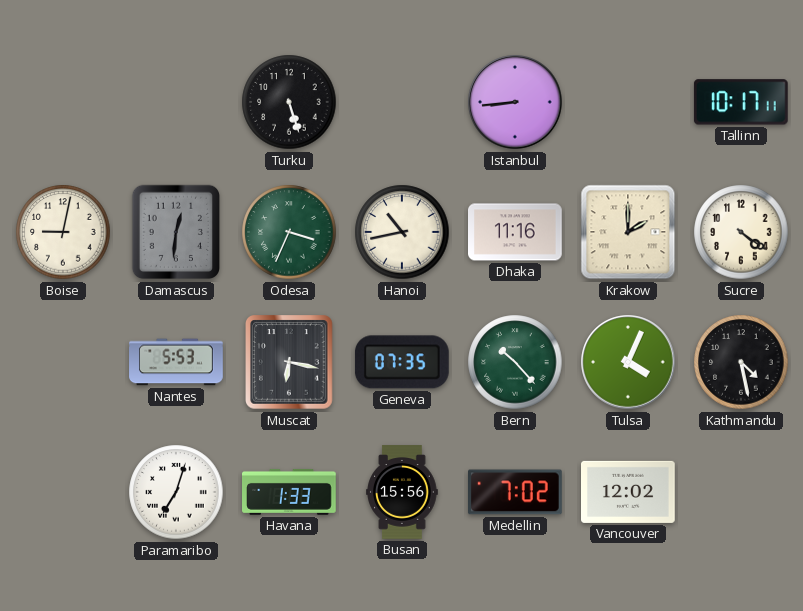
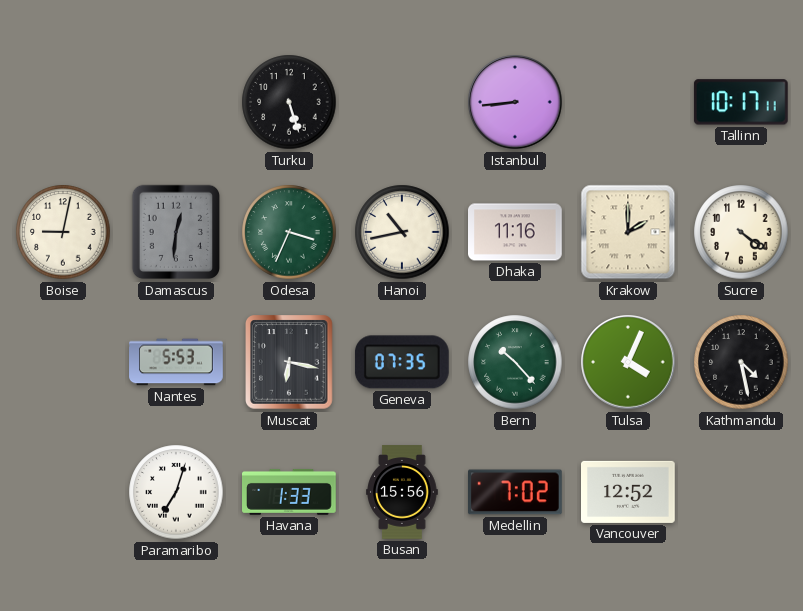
Vancouver: 12:02 -> 12:52
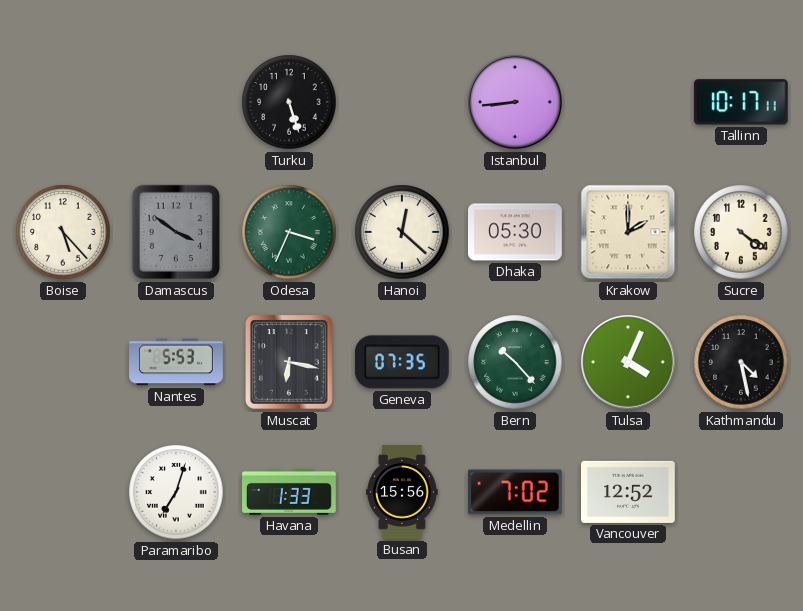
Boise: 9:02 -> 5:23
Damascus: 12:31 -> 3:51
Hanoi: 10:43 -> 12:22
Dhaka: 11:16 -> 05:30
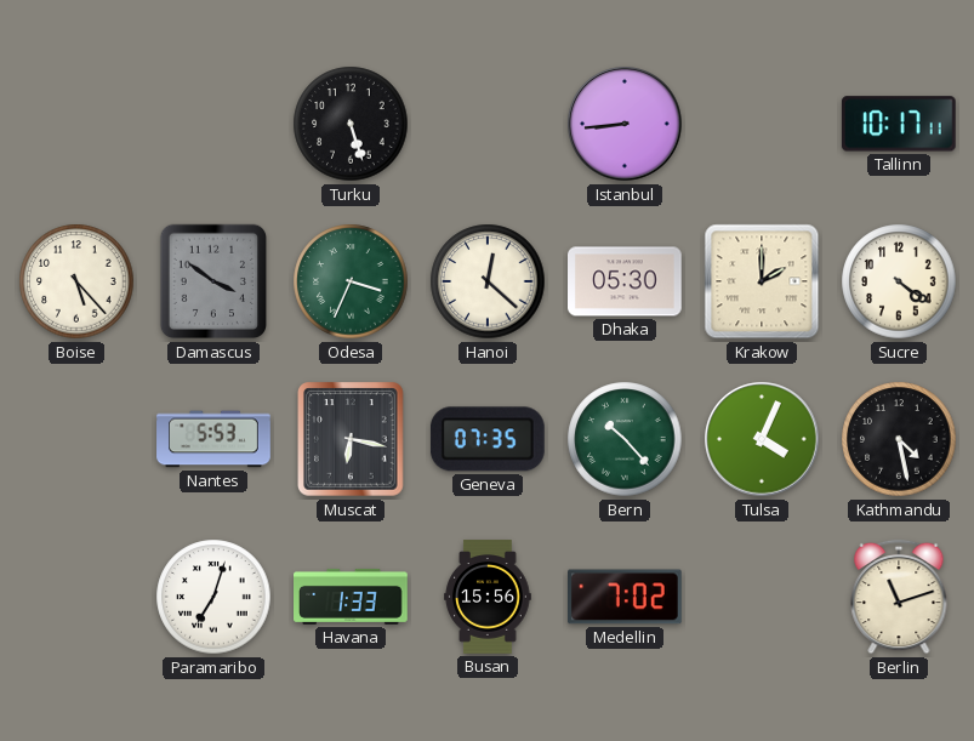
Vancouver: 12:52 -> none
Berlin: none -> 11:12
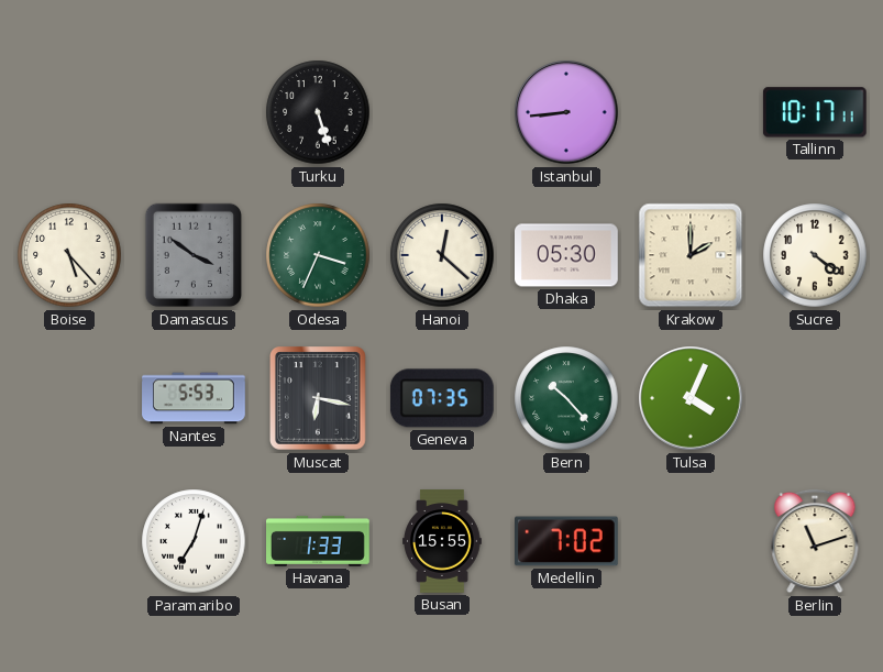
Kathmandu: 4:28 -> none
Busan: 15:56 -> 15:55
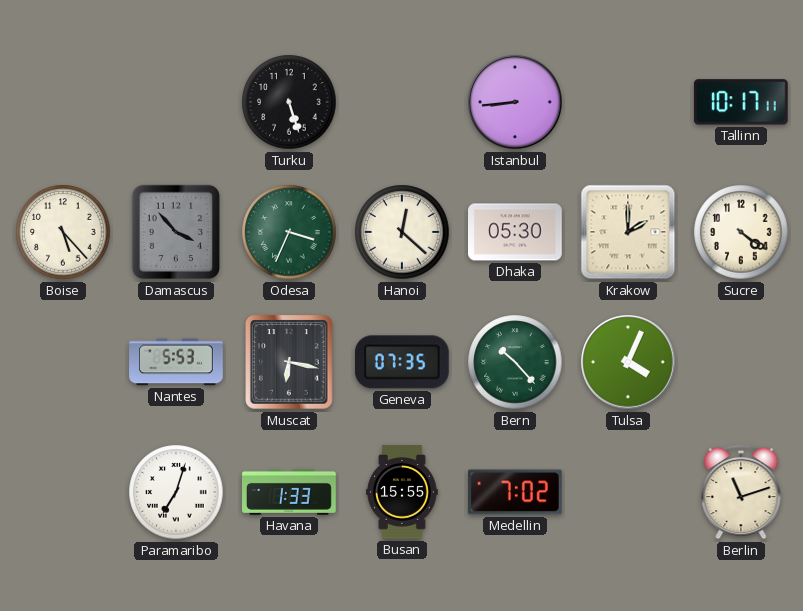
Damascus: 3:51 -> 3:53
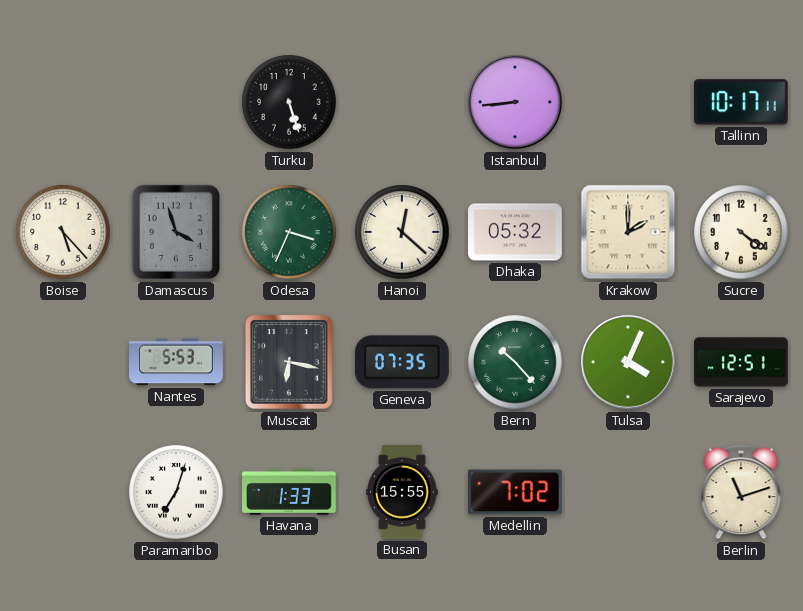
Damascus: 3:53 -> 3:57
Dhaka: 05:30 -> 05:32
Sarajevo: none -> 12:51
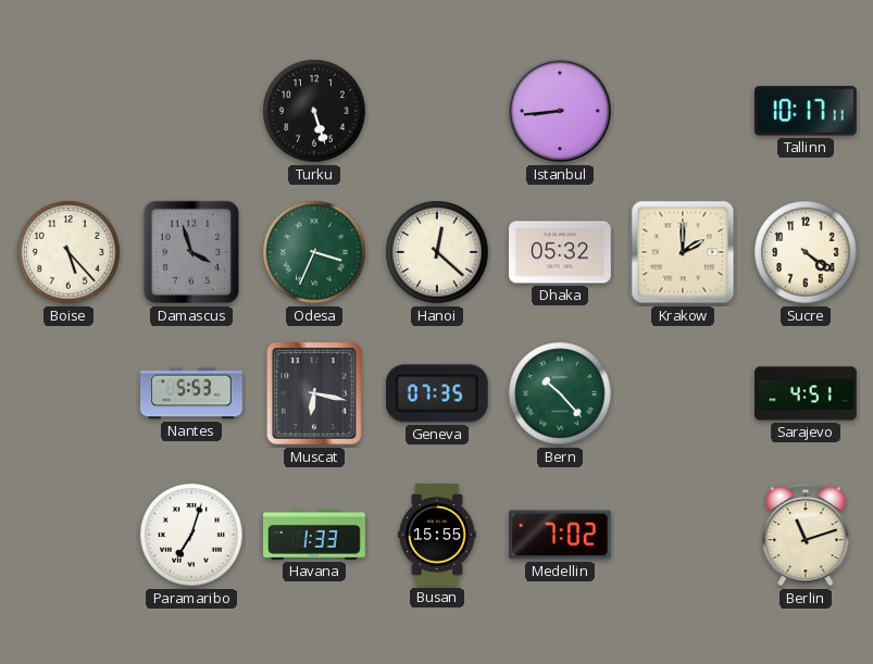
Tulsa: 4:04 -> none
Sarajevo: 12:51 -> 4:51
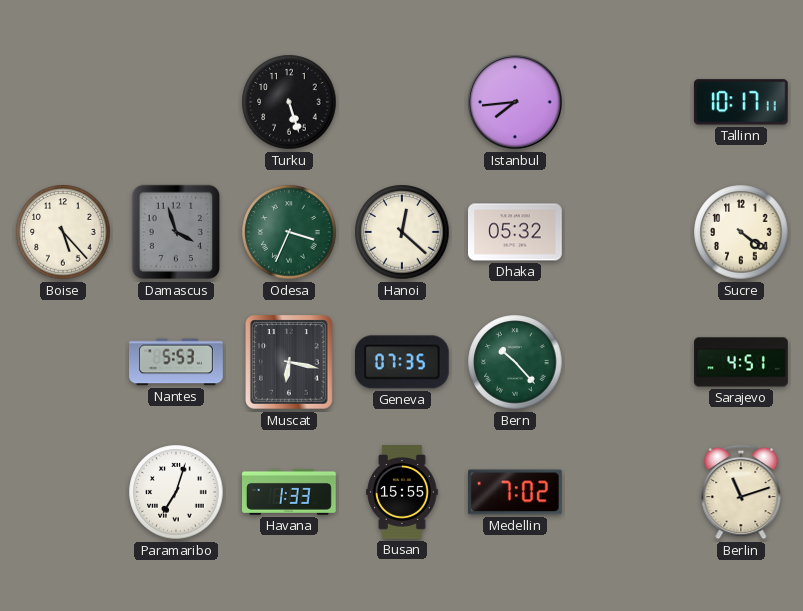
Istanbul: 8:44 -> 7:44
Krakow: 2:00 -> none
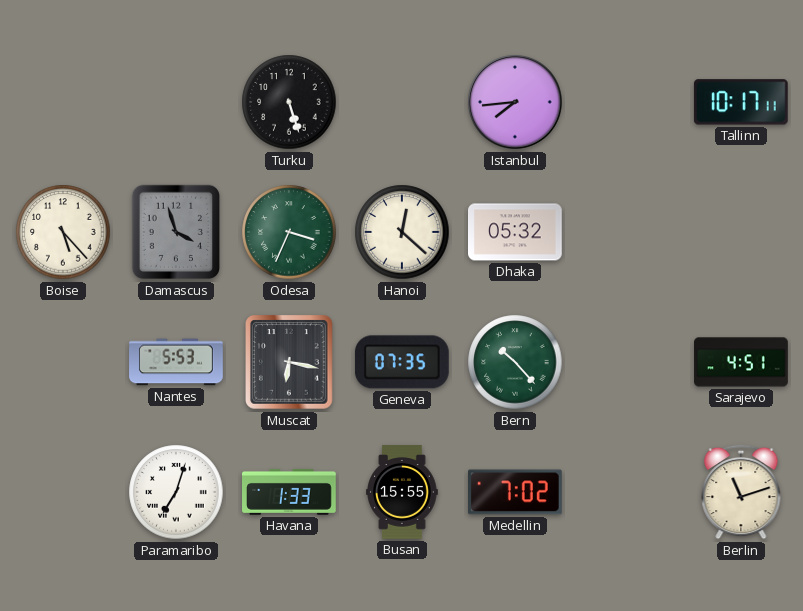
Sucre: 4:21 -> none
